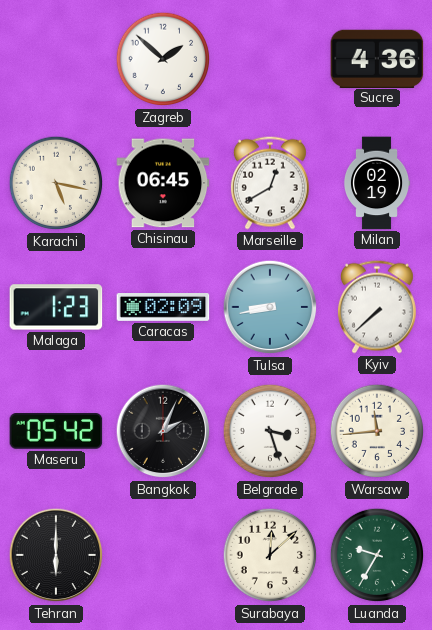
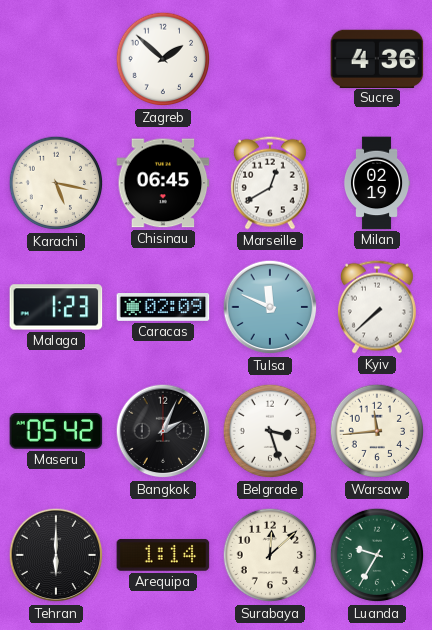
Tulsa: 8:43 -> 11:49
Arequipa: none -> 1:14
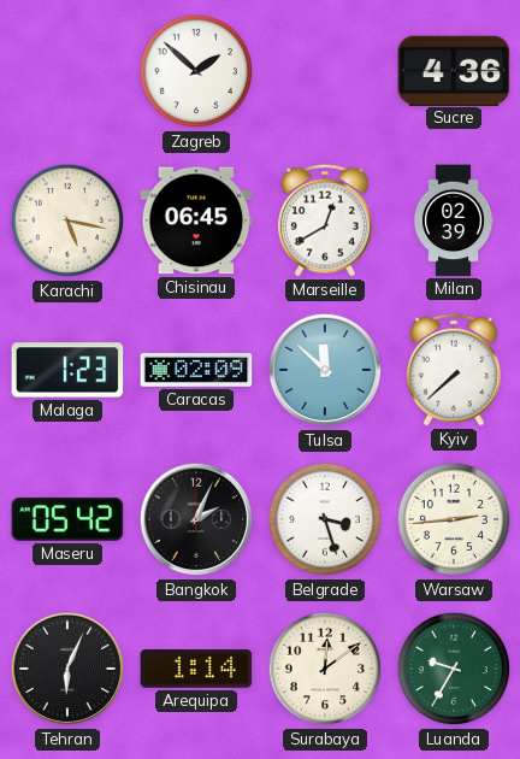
Milan: 02:19 -> 02:39
Tulsa: 11:49 -> 11:52
Warsaw: 11:44 -> 2:44
Tehran: 6:00 -> 6:04
Surabaya: 12:08 -> 12:09
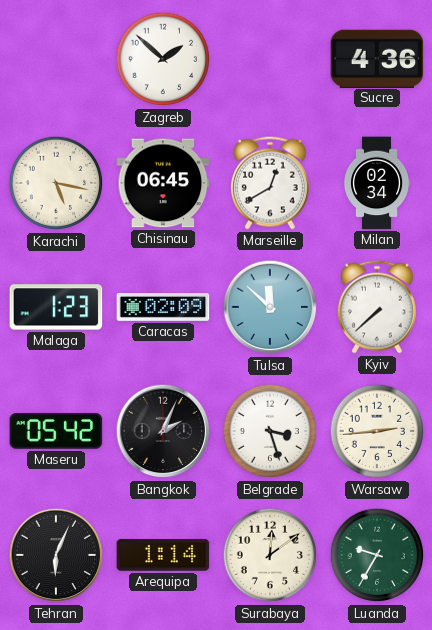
Milan: 02:39 -> 02:34
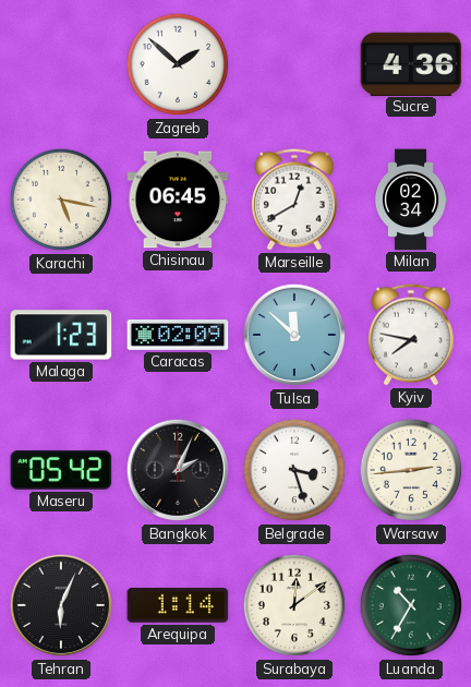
Kyiv: 7:38 -> 7:47
Luanda: 9:35 -> 10:35
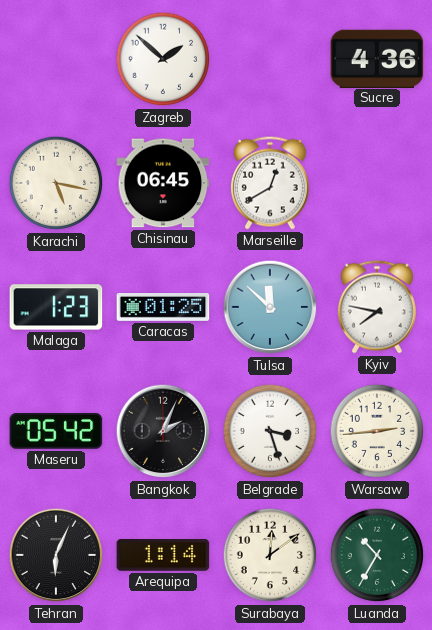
Milan: 02:34 -> none
Caracas: 02:09 -> 01:25
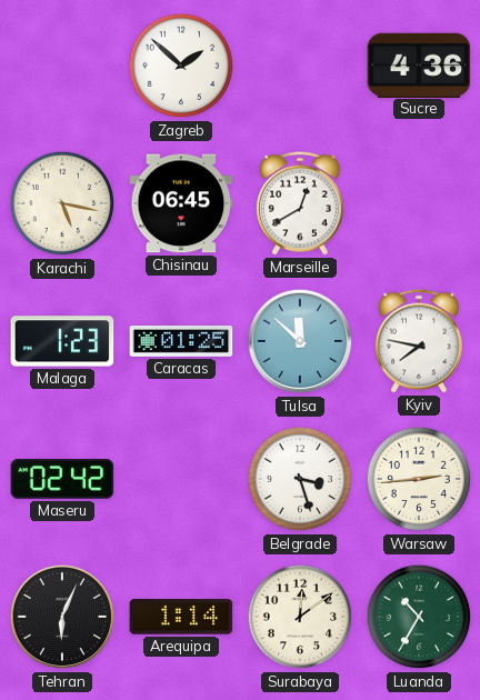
Maseru: 05:42 -> 02:42
Bangkok: 2:04 -> none
